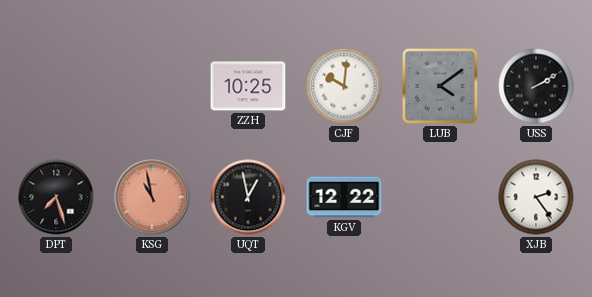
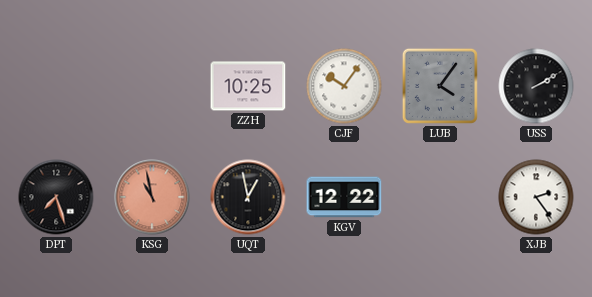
CJF: 10:01 -> 10:06
LUB: 4:09 -> 4:06
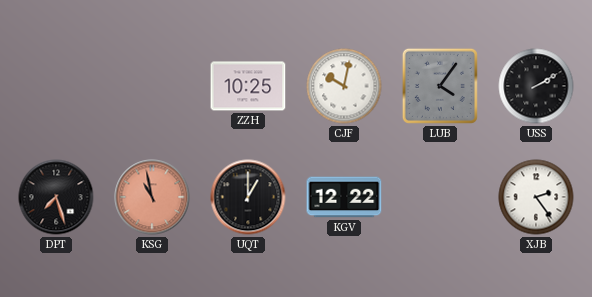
CJF: 10:06 -> 10:02
UQT: 12:58 -> 1:00
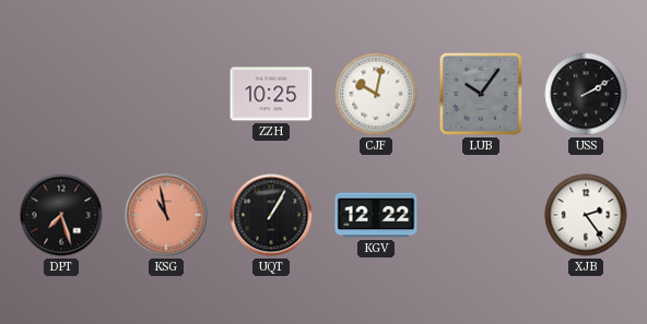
LUB: 4:06 -> 10:06
UQT: 1:00 -> 1:05
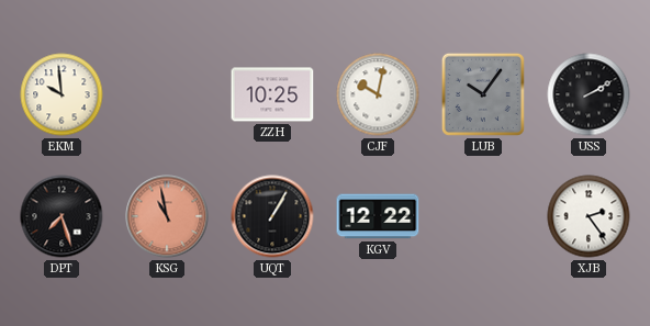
EKM: none -> 9:59
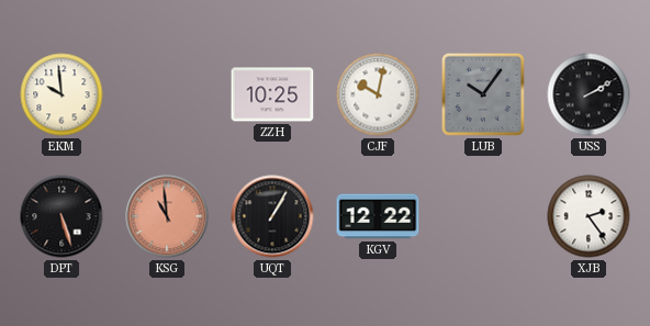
DPT: 7:27 -> 5:27
KSG: 10:58 -> 10:59
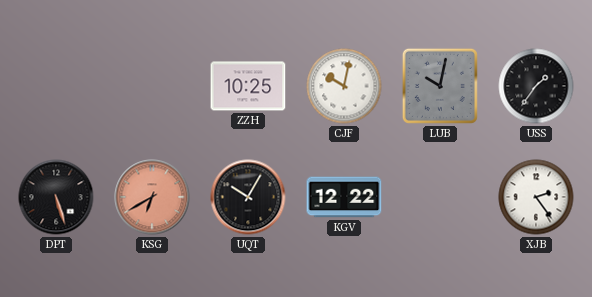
EKM: 9:59 -> none
LUB: 10:06 -> 10:02
USS: 2:10 -> 1:36
KSG: 10:59 -> 6:40
UQT: 1:05 -> 10:05
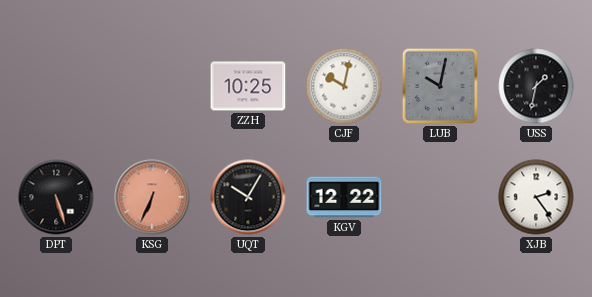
USS: 1:36 -> 1:32
KSG: 6:40 -> 6:34
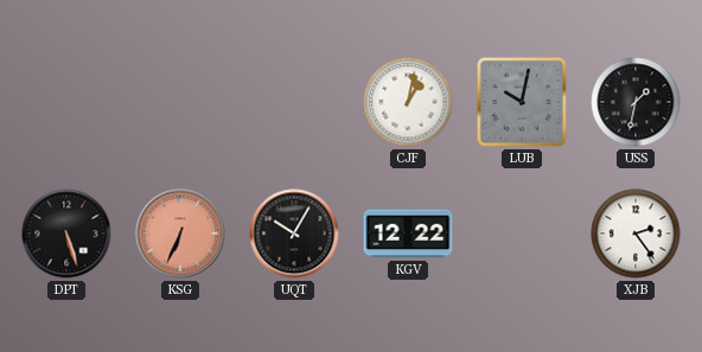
ZZH: 10:25 -> none
CJF: 10:02 -> 1:02
